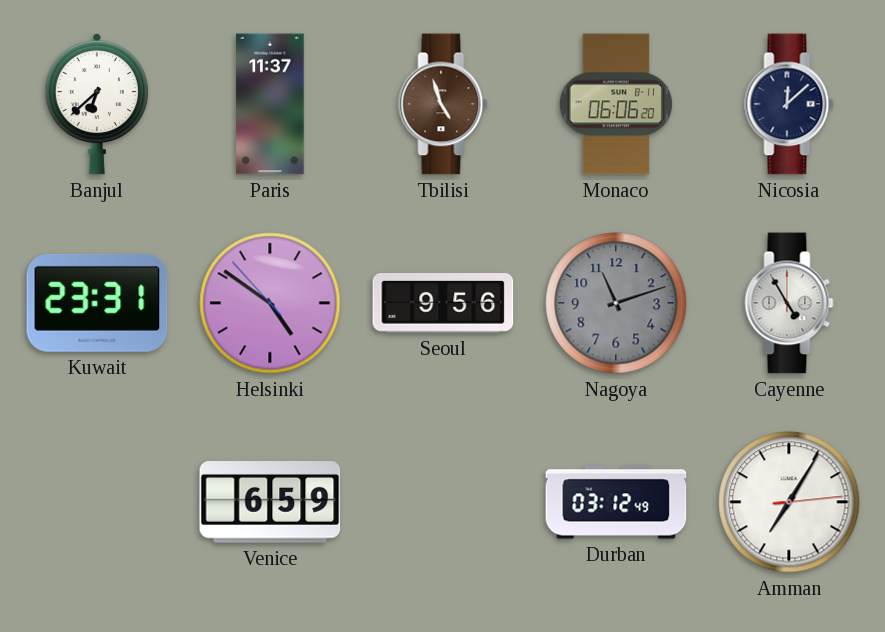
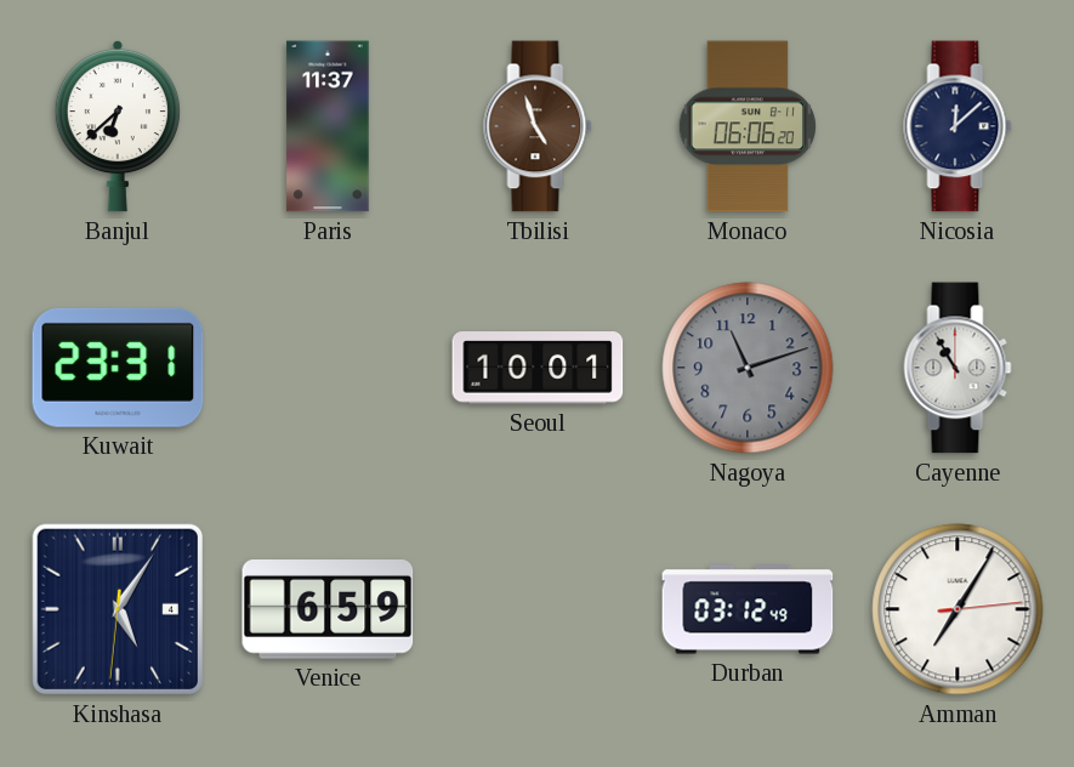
Helsinki: 4:50 -> none
Seoul: 9:56 -> 10:01
Cayenne: 4:55 -> 10:55
Kinshasa: none -> 5:05
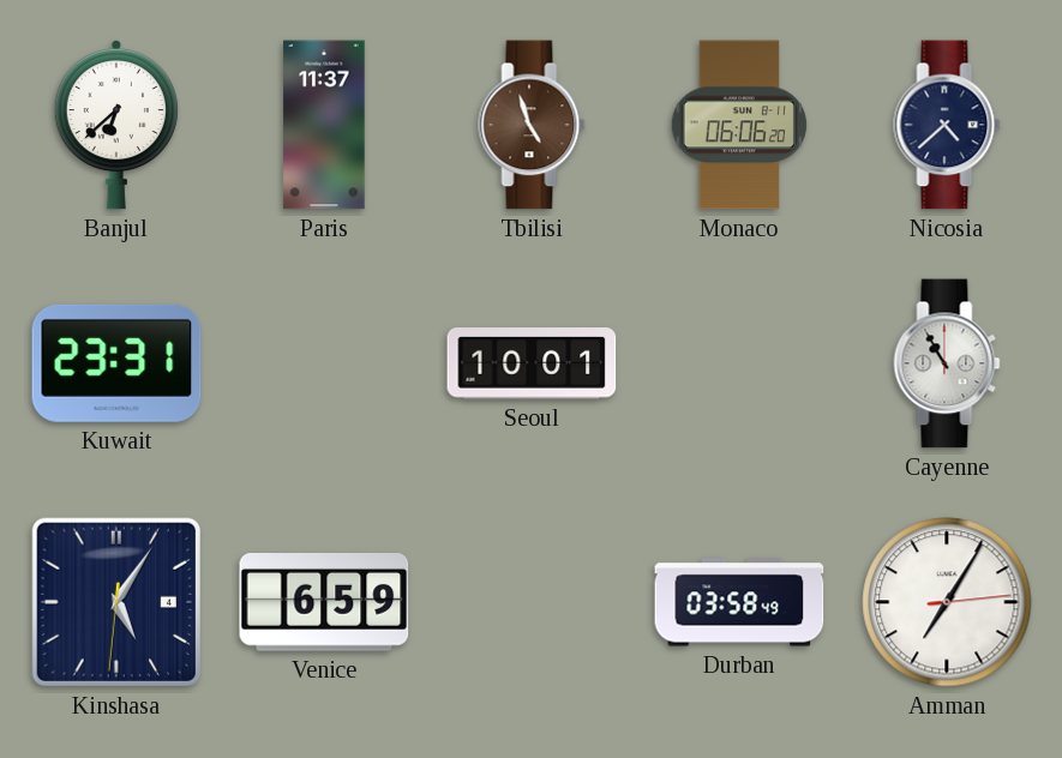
Nicosia: 12:08 -> 4:38
Nagoya: 11:12 -> none
Durban: 03:12 -> 03:58
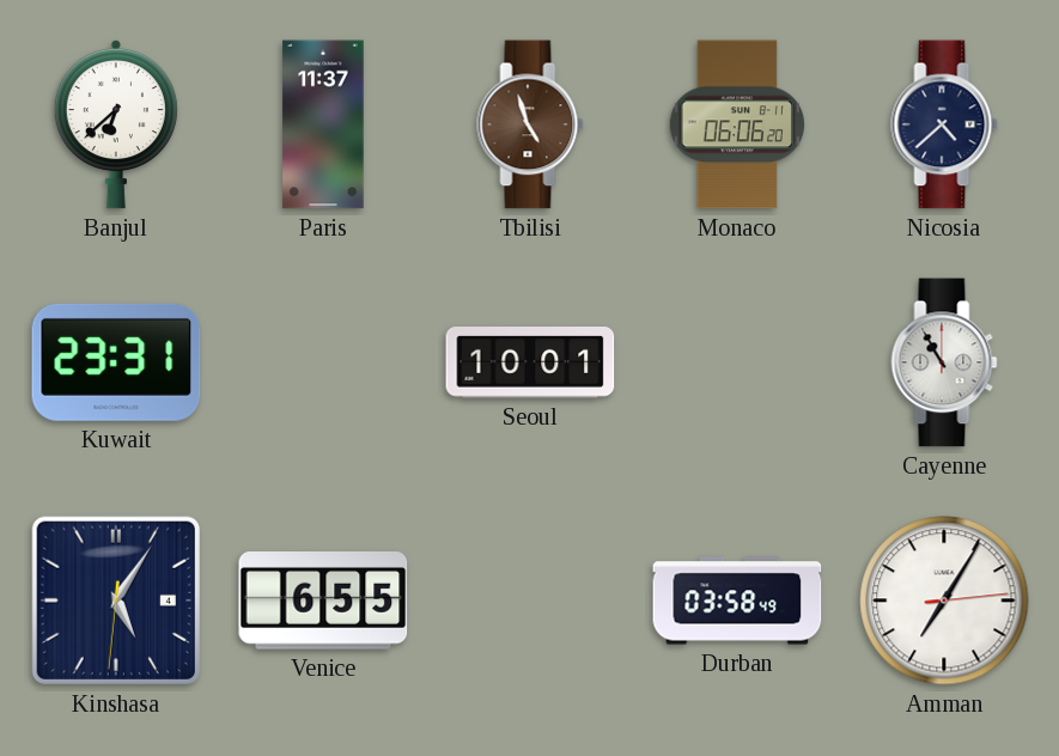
Venice: 6:59 -> 6:55
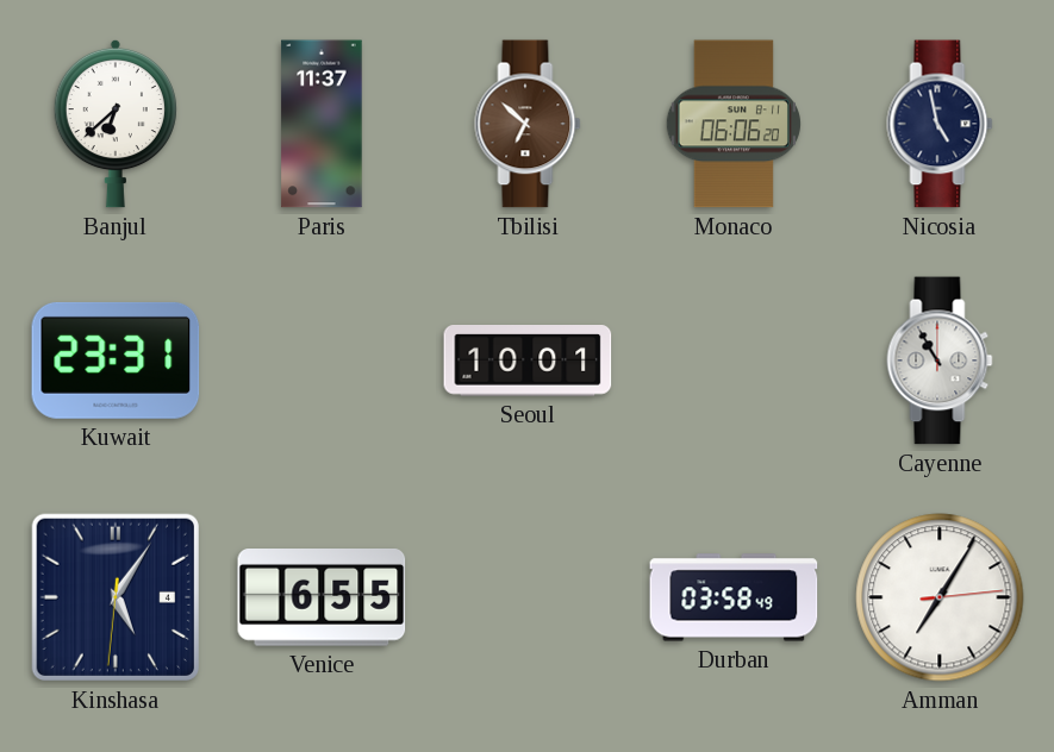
Tbilisi: 4:57 -> 6:52
Nicosia: 4:38 -> 4:58
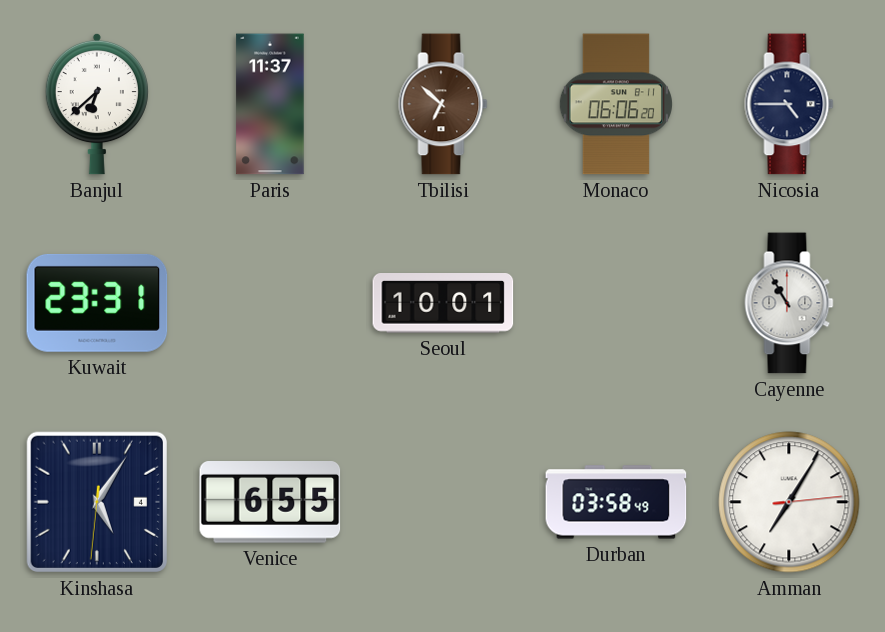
Nicosia: 4:58 -> 4:45
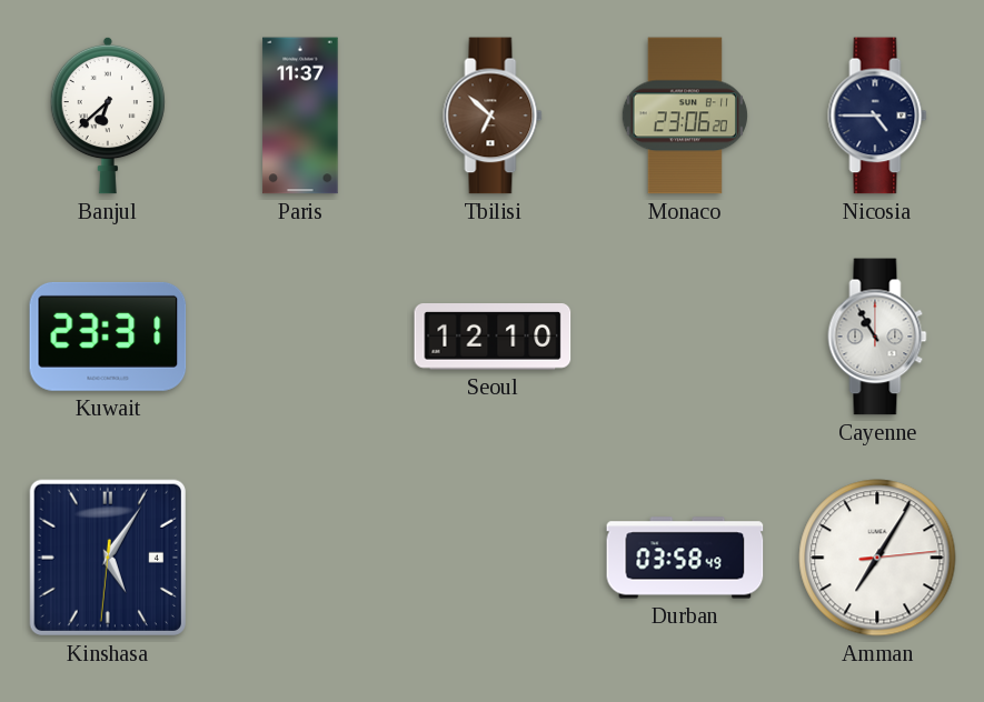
Monaco: 06:06 -> 23:06
Seoul: 10:01 -> 12:10
Venice: 6:55 -> none
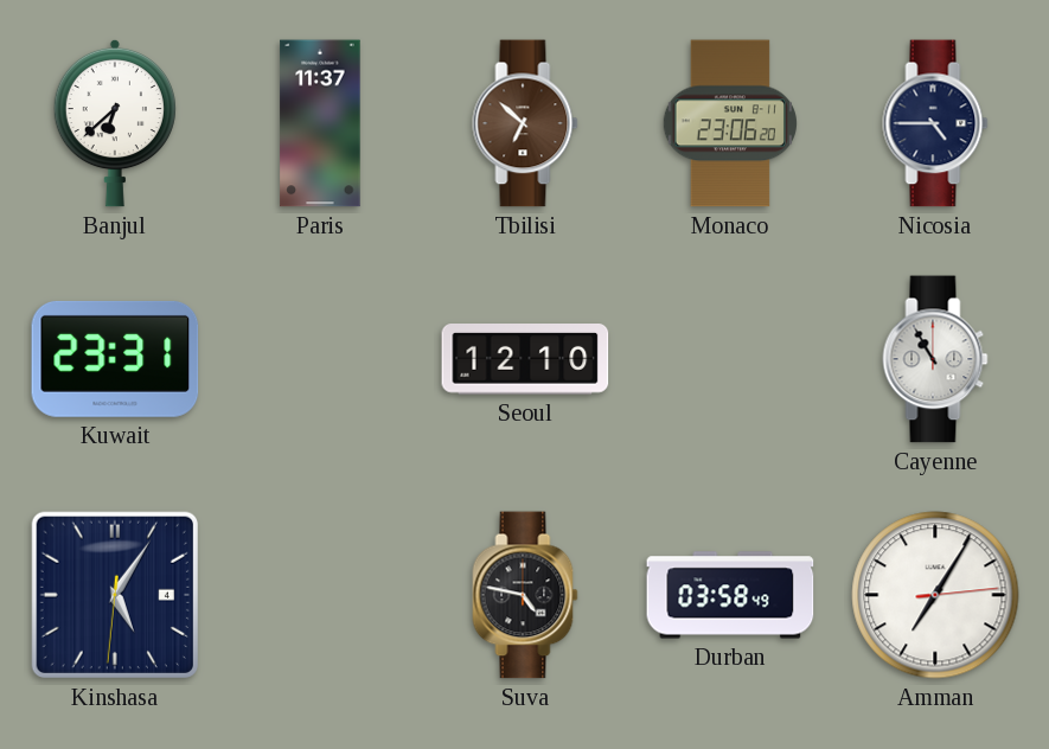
Suva: none -> 4:47
